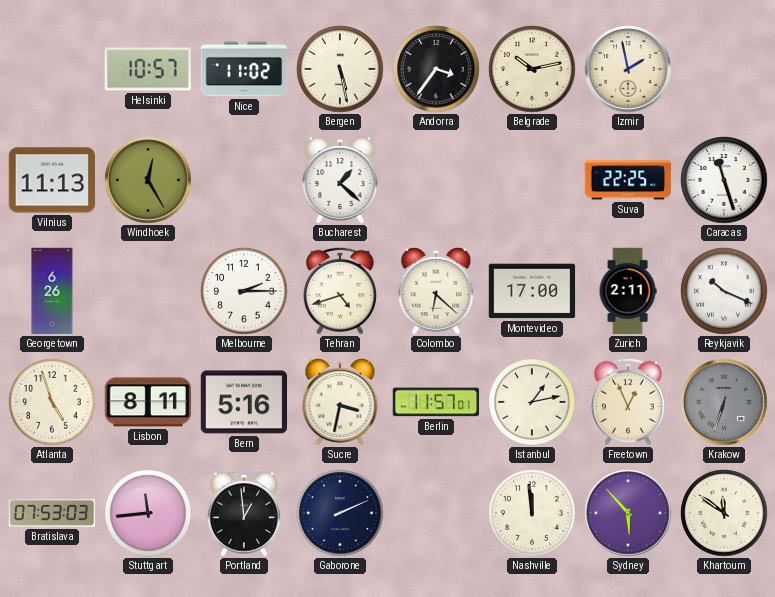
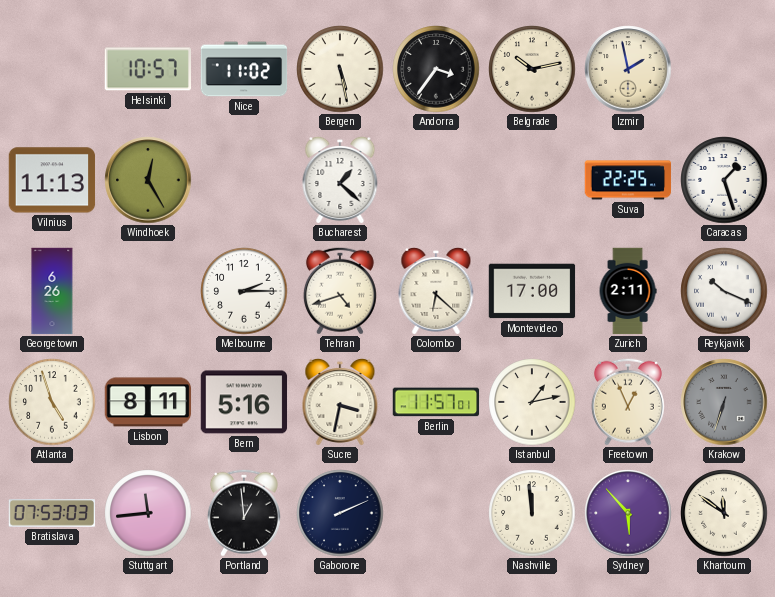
Caracas: 11:27 -> 1:27
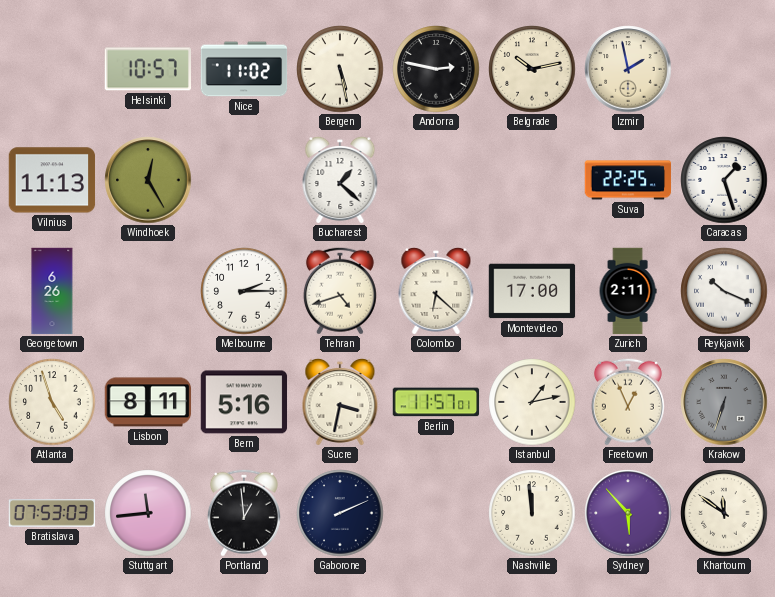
Andorra: 3:36 -> 2:47
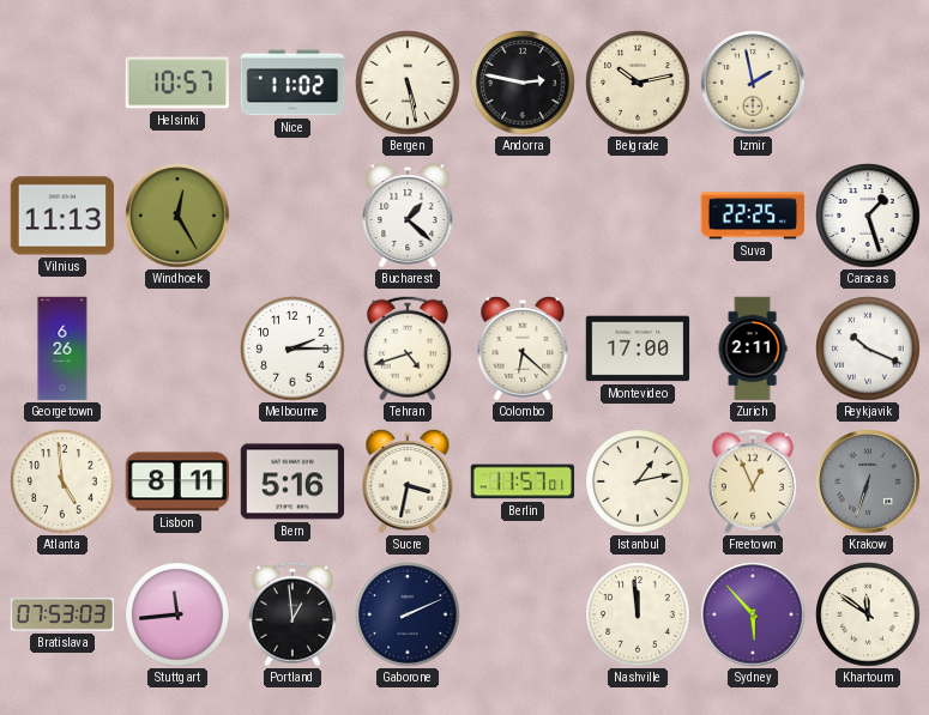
Atlanta: 4:57 -> 4:59
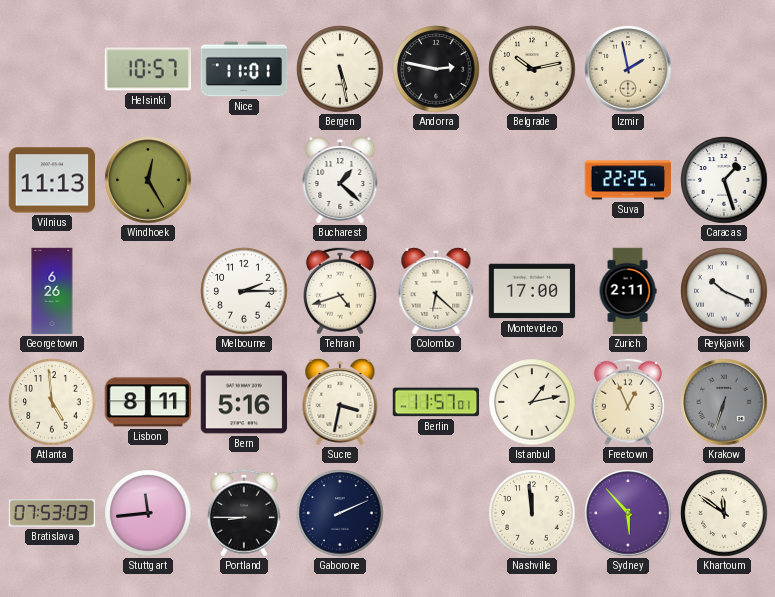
Nice: 11:02 -> 11:01
Portland: 12:59 -> 8:45
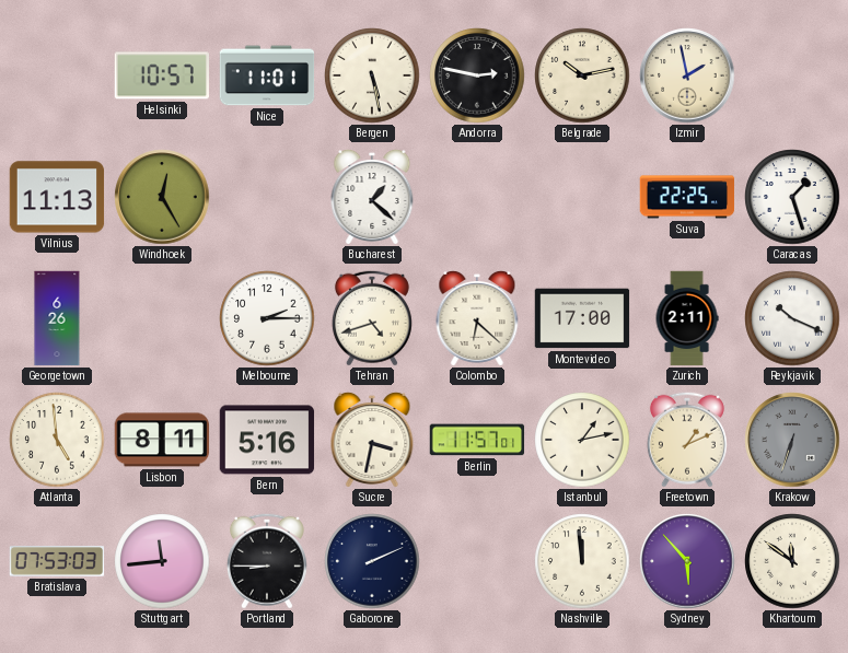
Freetown: 12:56 -> 1:11
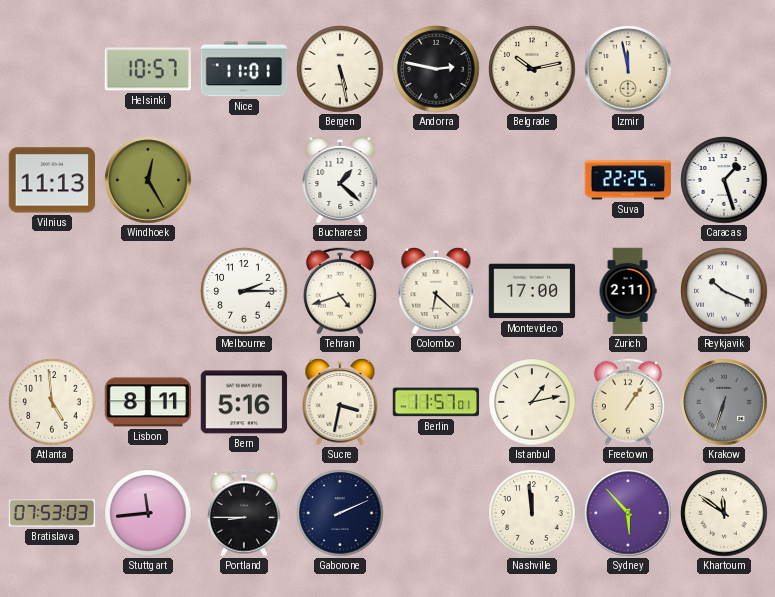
Izmir: 1:58 -> 11:58
Georgetown: 6:26 -> none
Freetown: 1:11 -> 1:06
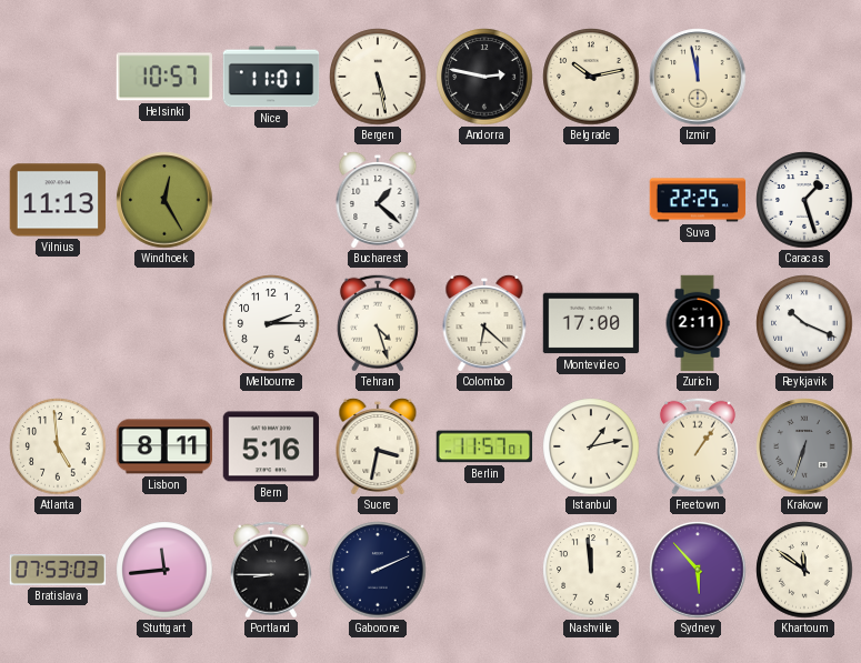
Tehran: 4:42 -> 4:27
